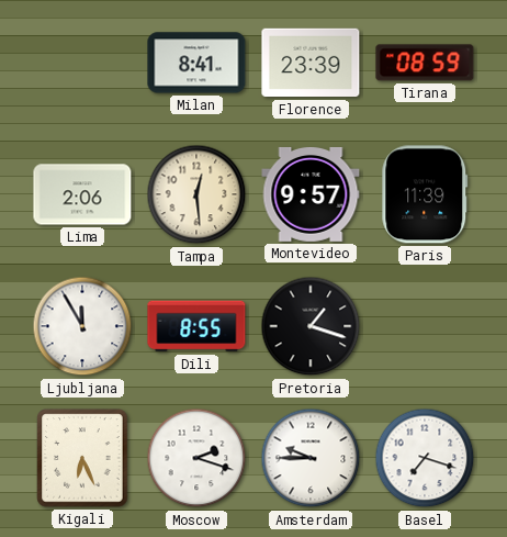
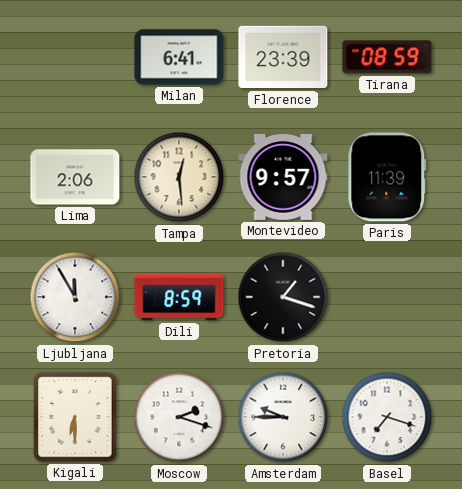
Milan: 8:41 -> 6:41
Dili: 8:55 -> 8:59
Kigali: 6:26 -> 6:30
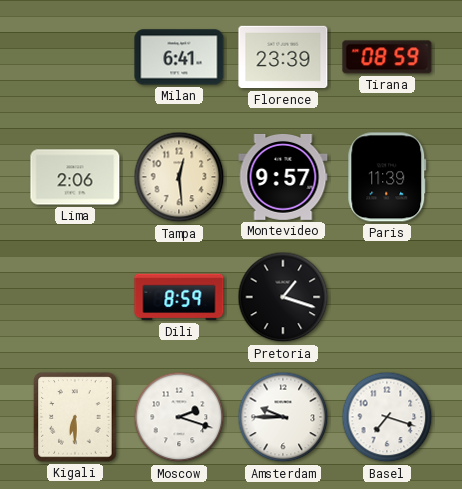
Ljubljana: 11:55 -> none
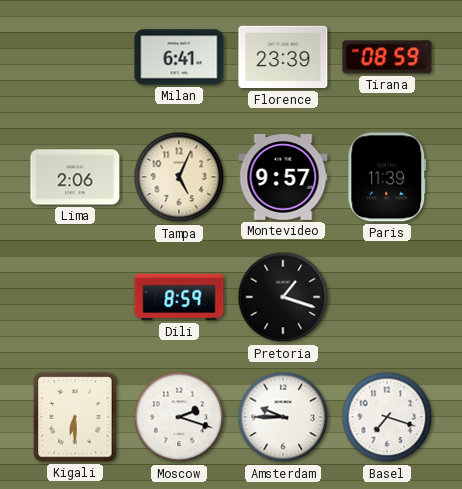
Tampa: 12:29 -> 5:04
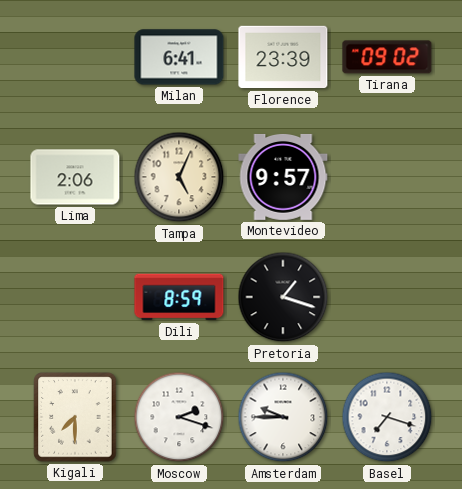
Tirana: 08:59 -> 09:02
Paris: 11:39 -> none
Kigali: 6:30 -> 7:30
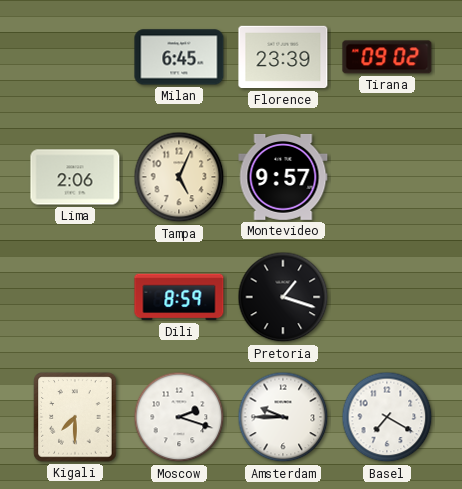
Milan: 6:41 -> 6:45
Basel: 7:18 -> 7:20
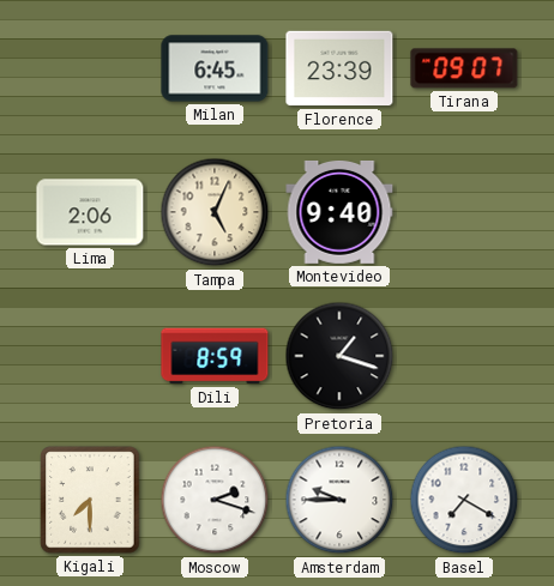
Tirana: 09:02 -> 09:07
Montevideo: 9:57 -> 9:40
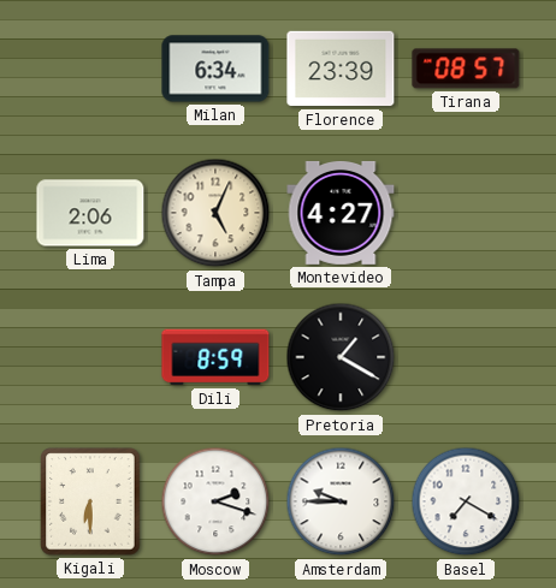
Milan: 6:45 -> 6:34
Tirana: 09:07 -> 08:57
Montevideo: 9:40 -> 4:27
Pretoria: 1:18 -> 1:20
Kigali: 7:30 -> 6:30
